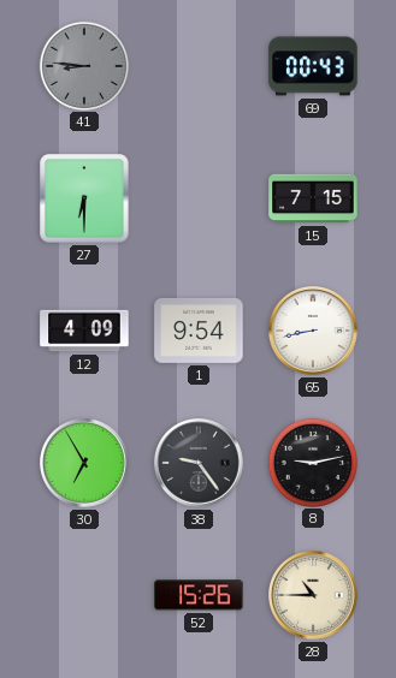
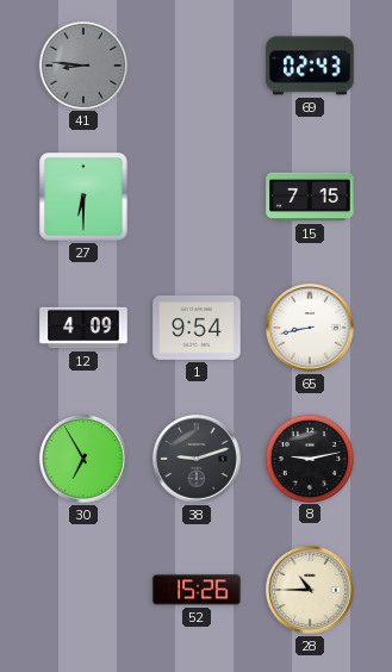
69: 00:43 -> 02:43
38: 9:24 -> 9:12
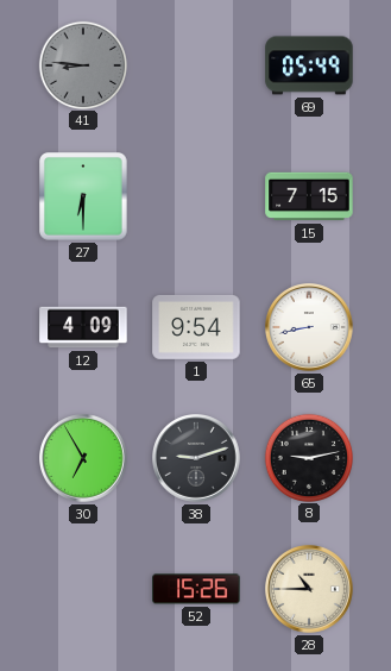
69: 02:43 -> 05:49
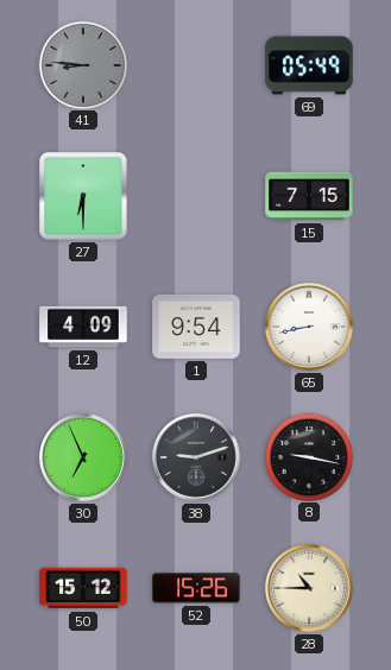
30: 6:55 -> 6:56
8: 9:13 -> 9:17
50: none -> 15:12
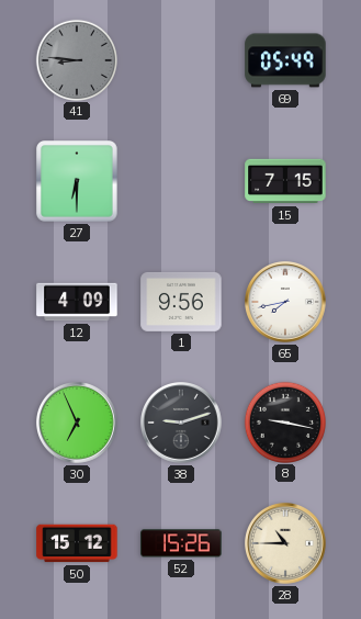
1: 9:54 -> 9:56
65: 8:43 -> 7:43
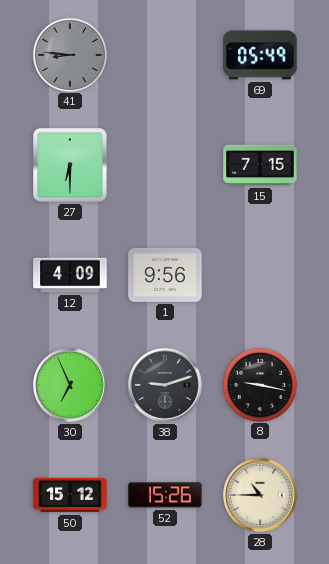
65: 7:43 -> none
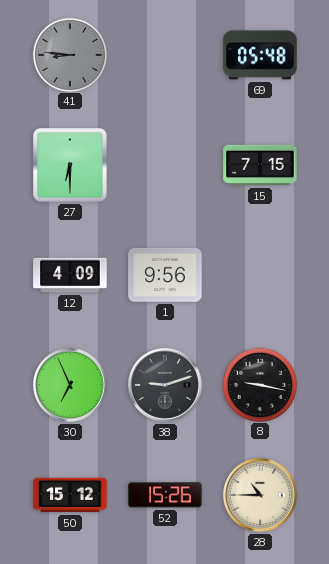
69: 05:49 -> 05:48
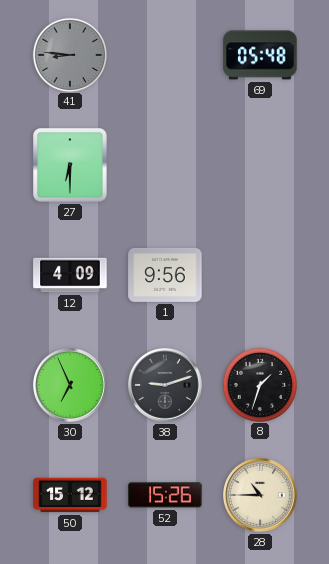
15: 7:15 -> none
8: 9:17 -> 1:33
